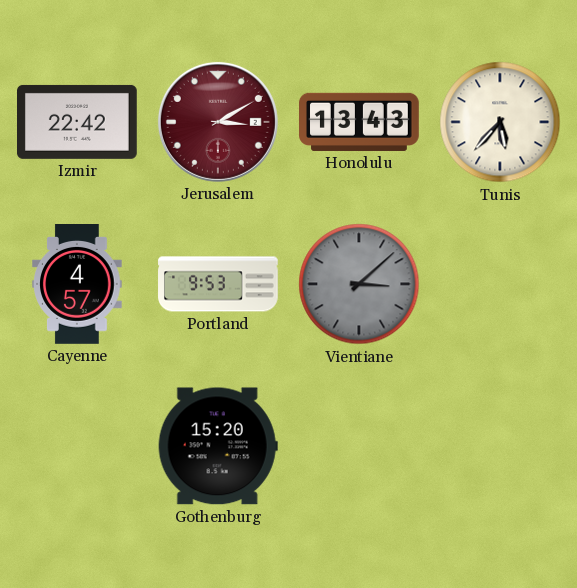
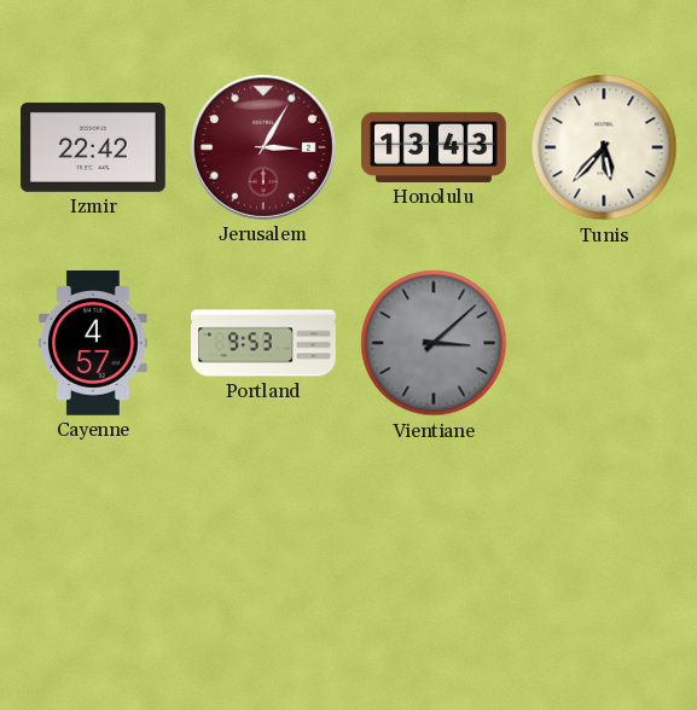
Jerusalem: 3:10 -> 3:05
Gothenburg: 15:20 -> none
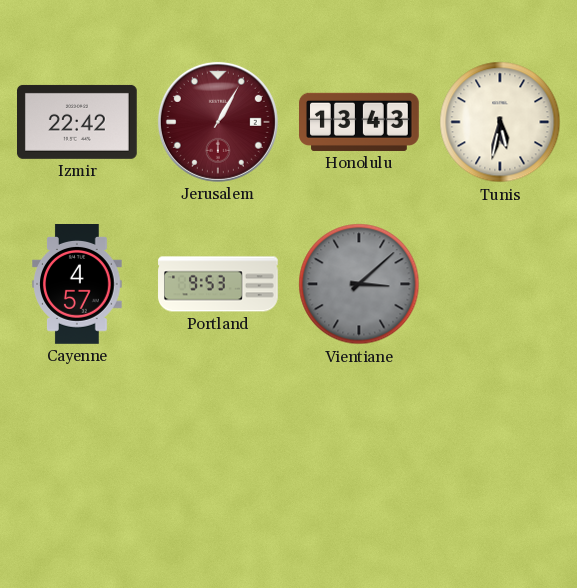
Jerusalem: 3:05 -> 1:05
Tunis: 5:37 -> 5:32
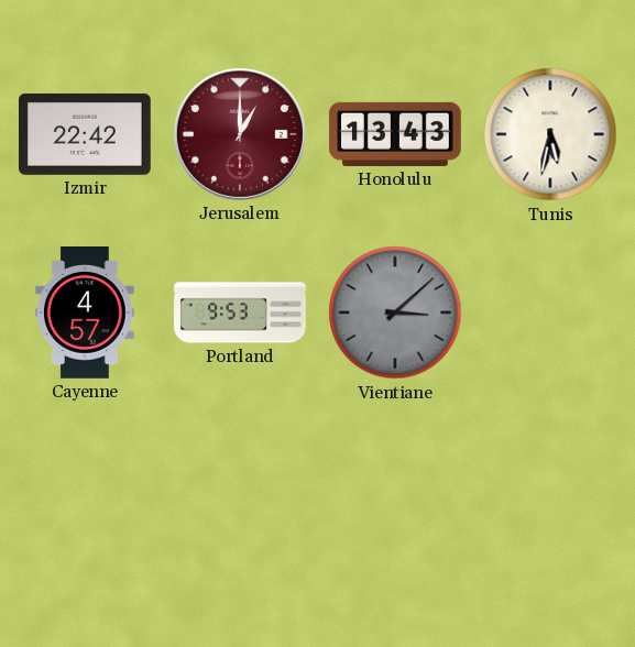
Jerusalem: 1:05 -> 1:00
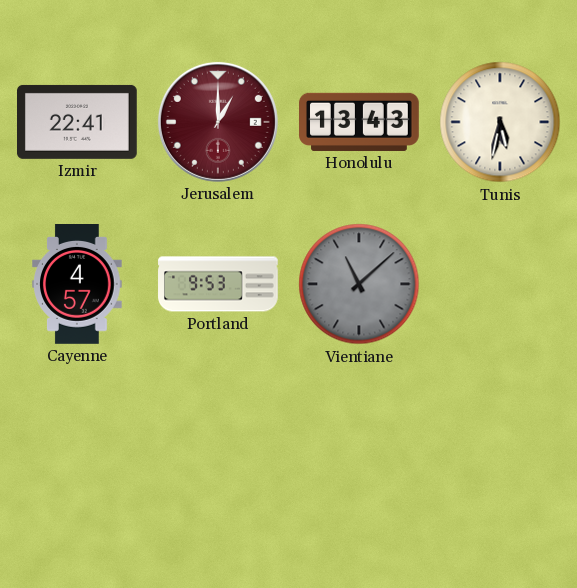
Izmir: 22:42 -> 22:41
Vientiane: 3:08 -> 11:08
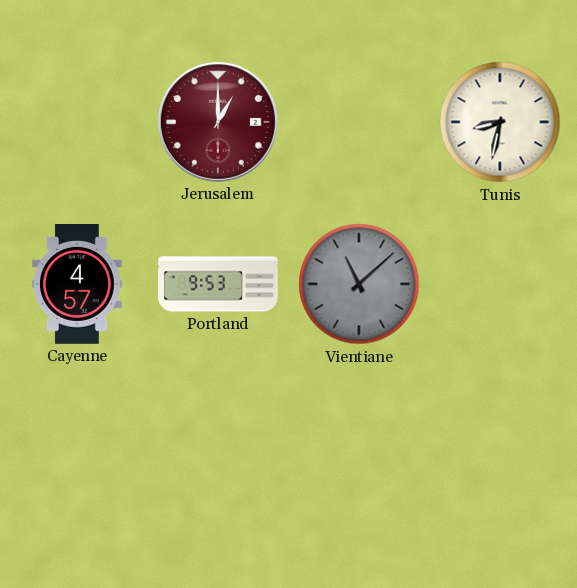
Izmir: 22:41 -> none
Honolulu: 13:43 -> none
Tunis: 5:32 -> 8:32
